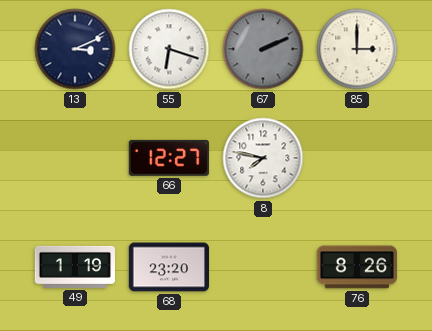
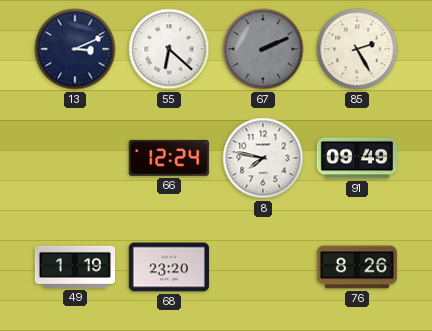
55: 6:18 -> 6:22
85: 3:00 -> 2:25
66: 12:27 -> 12:24
91: none -> 09:49
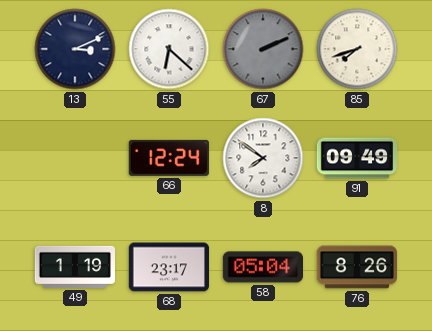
85: 2:25 -> 7:42
8: 7:47 -> 7:51
68: 23:20 -> 23:17
58: none -> 05:04
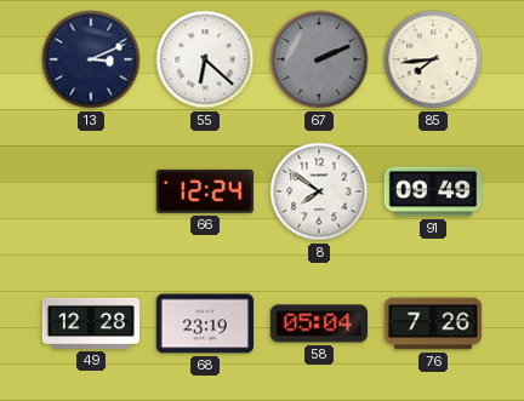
85: 7:42 -> 7:44
49: 1:19 -> 12:28
68: 23:17 -> 23:19
76: 8:26 -> 7:26
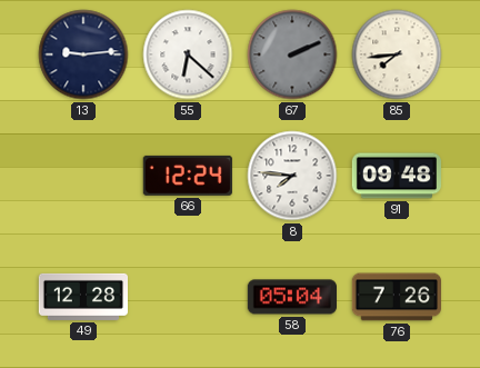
13: 3:11 -> 9:14
8: 7:51 -> 7:46
91: 09:49 -> 09:48
68: 23:19 -> none
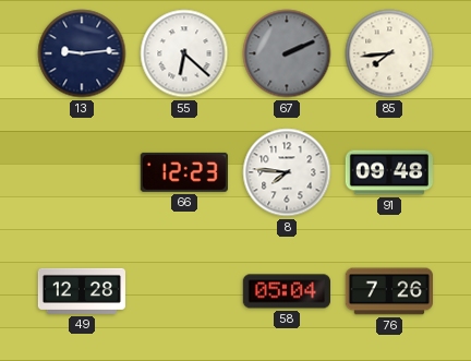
66: 12:24 -> 12:23
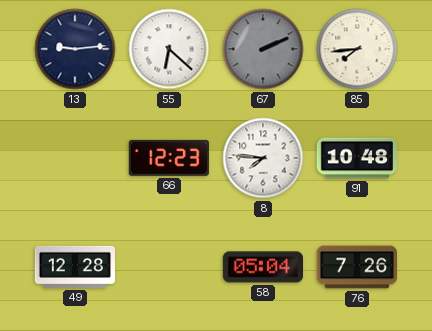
91: 09:48 -> 10:48
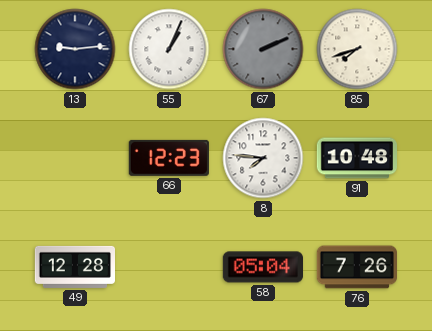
55: 6:22 -> 1:04
85: 7:44 -> 7:42
